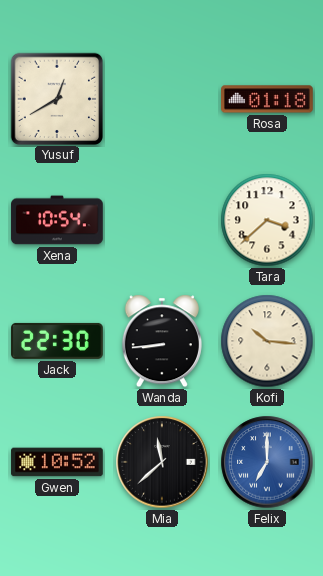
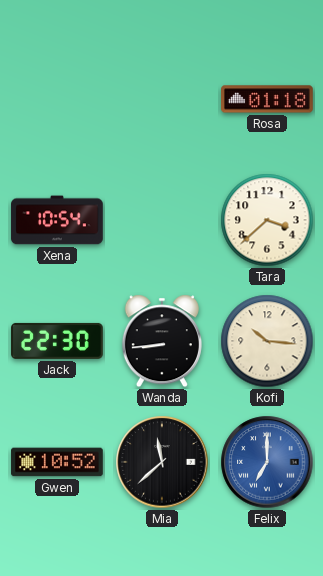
Yusuf: 12:40 -> none
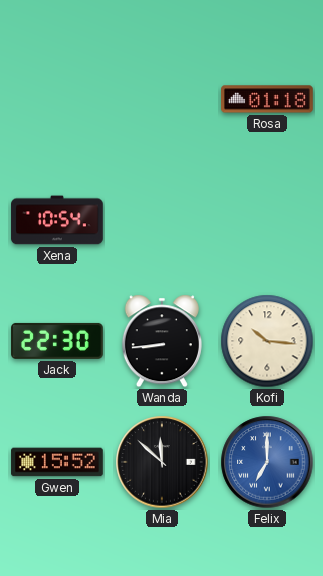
Tara: 3:38 -> none
Gwen: 10:52 -> 15:52
Mia: 11:38 -> 11:52
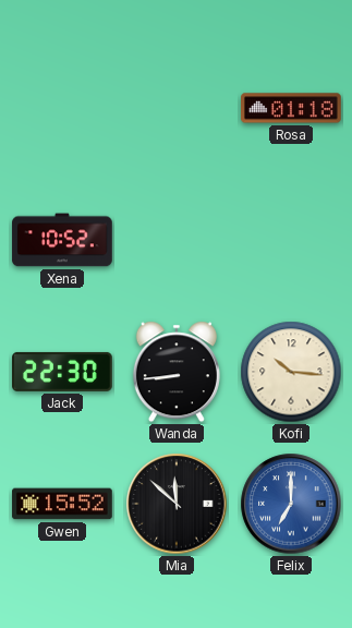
Xena: 10:54 -> 10:52
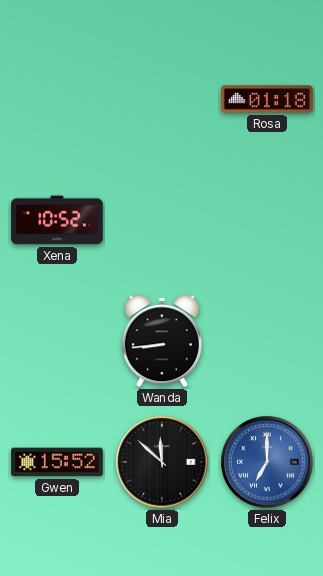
Jack: 22:30 -> none
Kofi: 10:16 -> none
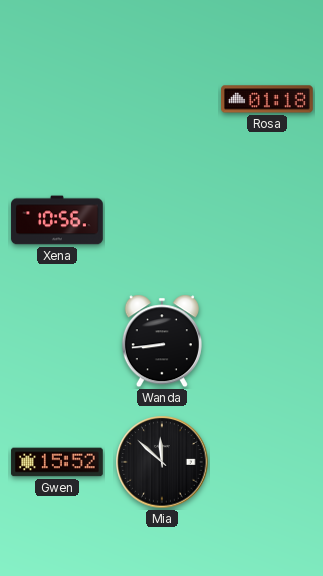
Xena: 10:52 -> 10:56
Felix: 7:00 -> none
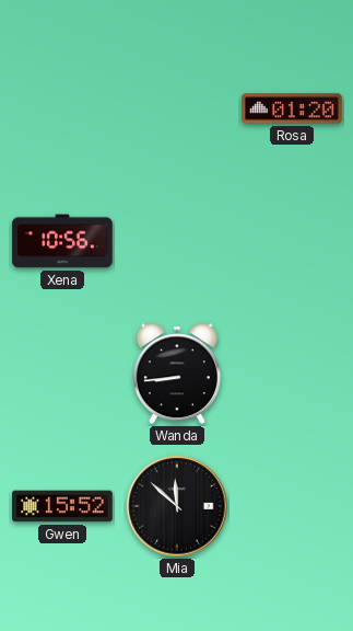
Rosa: 01:18 -> 01:20
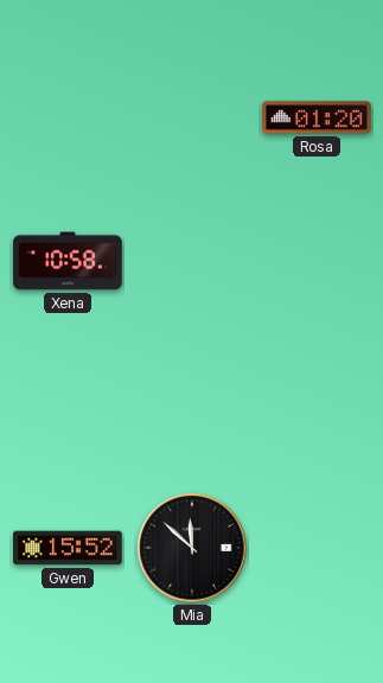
Xena: 10:56 -> 10:58
Wanda: 8:44 -> none
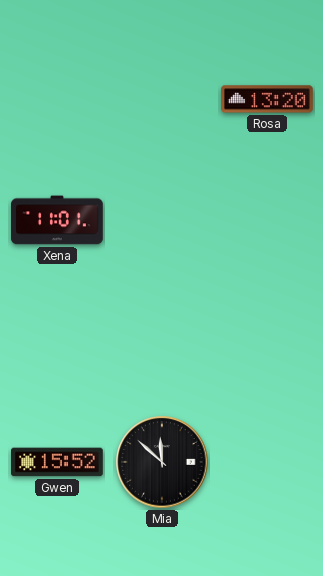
Rosa: 01:20 -> 13:20
Xena: 10:58 -> 11:01
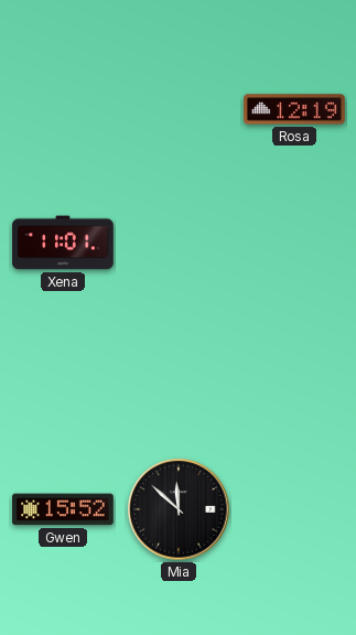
Rosa: 13:20 -> 12:19
